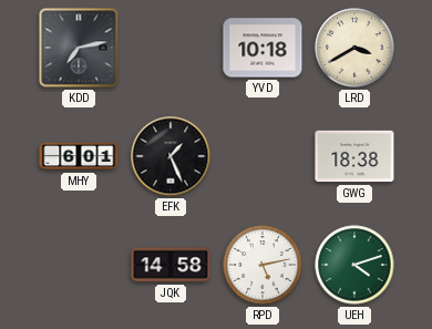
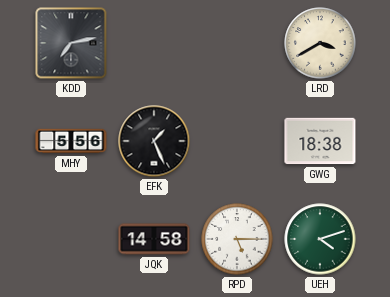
YVD: 10:18 -> none
MHY: 6:01 -> 5:56
RPD: 5:13 -> 5:15
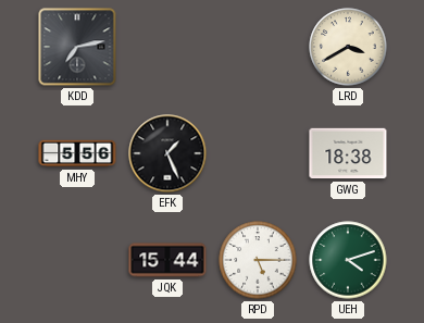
JQK: 14:58 -> 15:44
